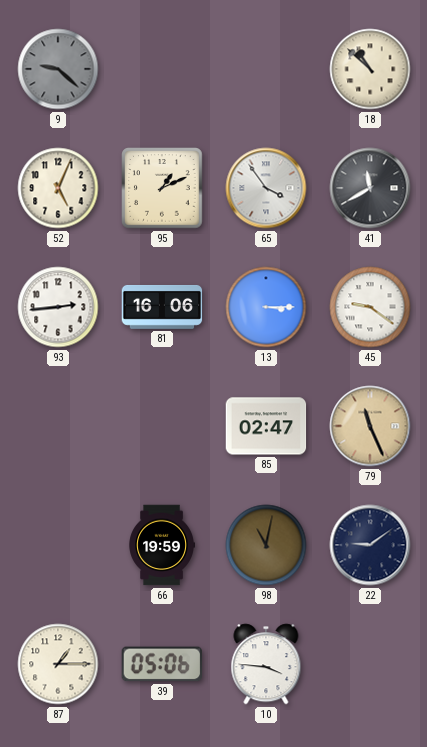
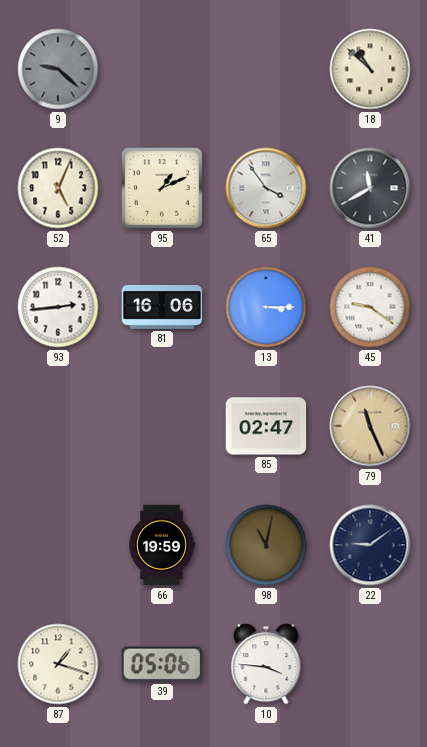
87: 1:15 -> 1:18
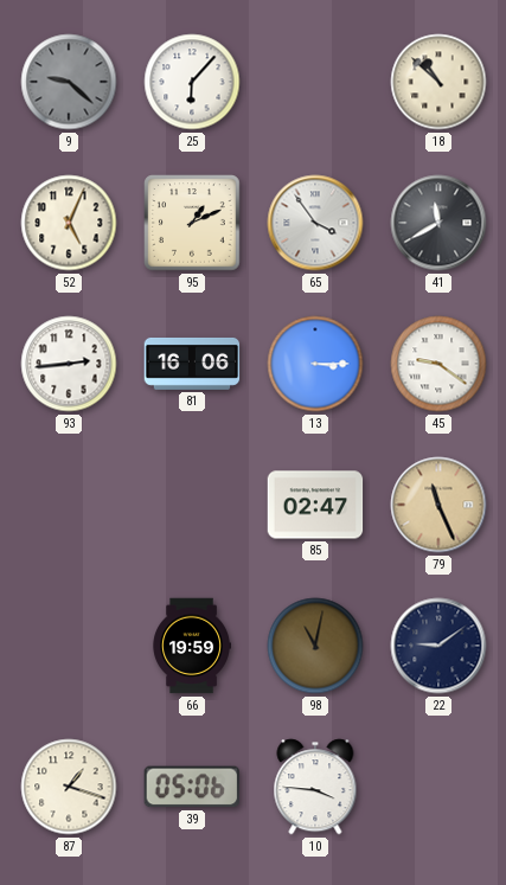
25: none -> 6:07
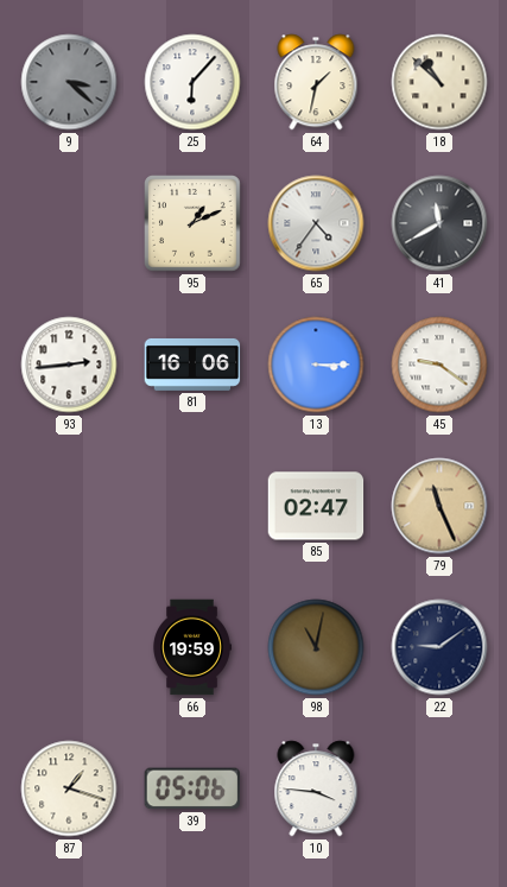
9: 9:22 -> 3:22
64: none -> 1:32
52: 5:04 -> none
65: 3:54 -> 4:36
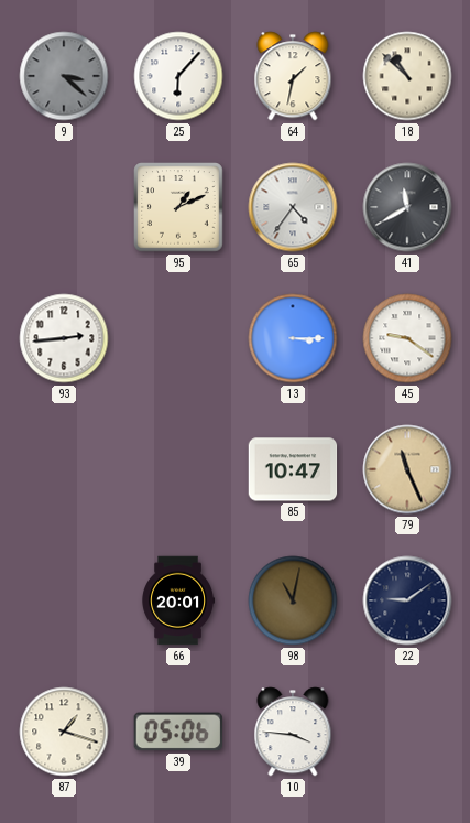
81: 16:06 -> none
85: 02:47 -> 10:47
66: 19:59 -> 20:01
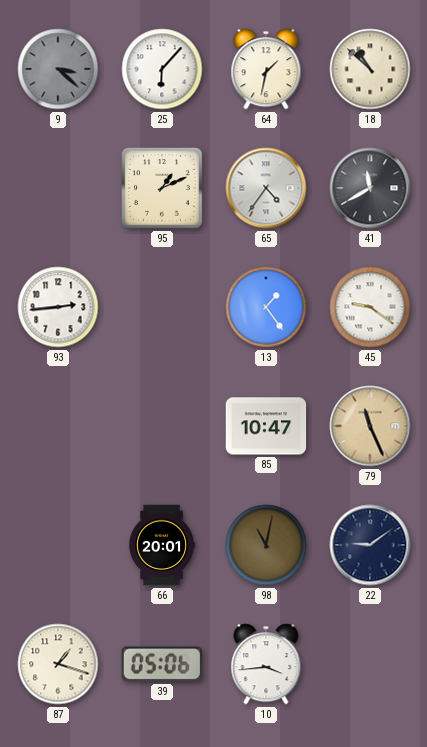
13: 3:15 -> 1:24
10: 3:46 -> 3:44
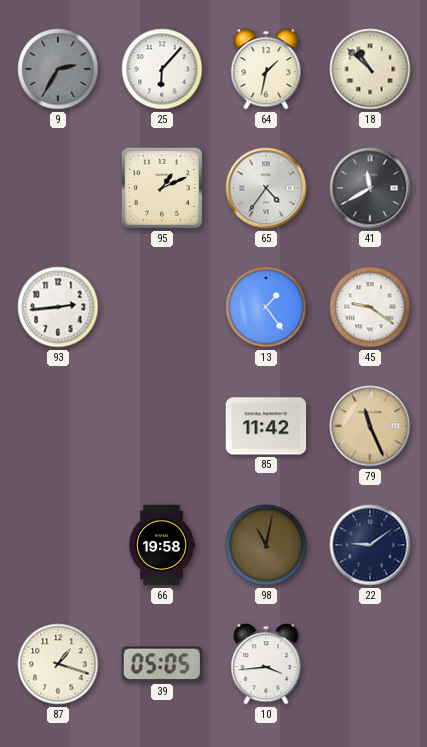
9: 3:22 -> 2:35
85: 10:47 -> 11:42
66: 20:01 -> 19:58
39: 05:06 -> 05:05
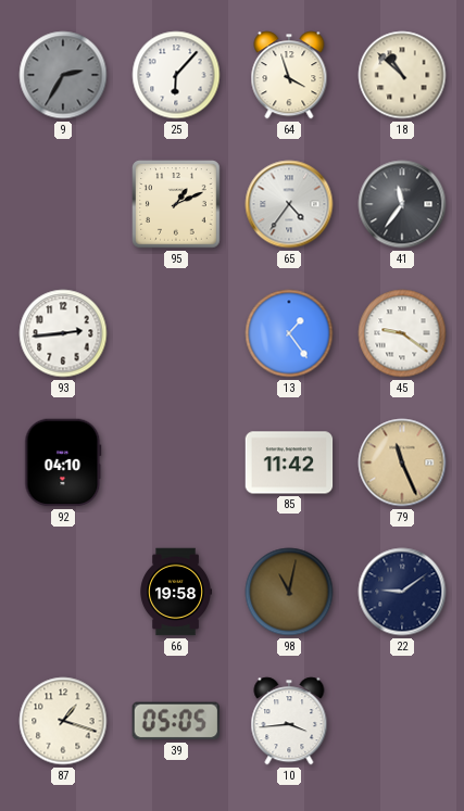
64: 1:32 -> 3:57
41: 11:40 -> 11:36
92: none -> 04:10
